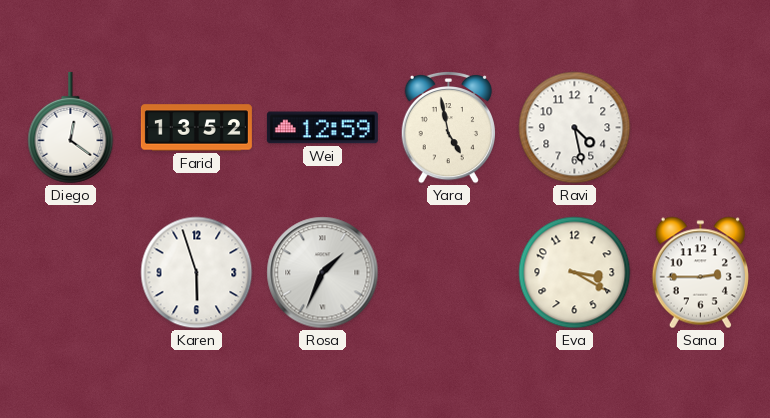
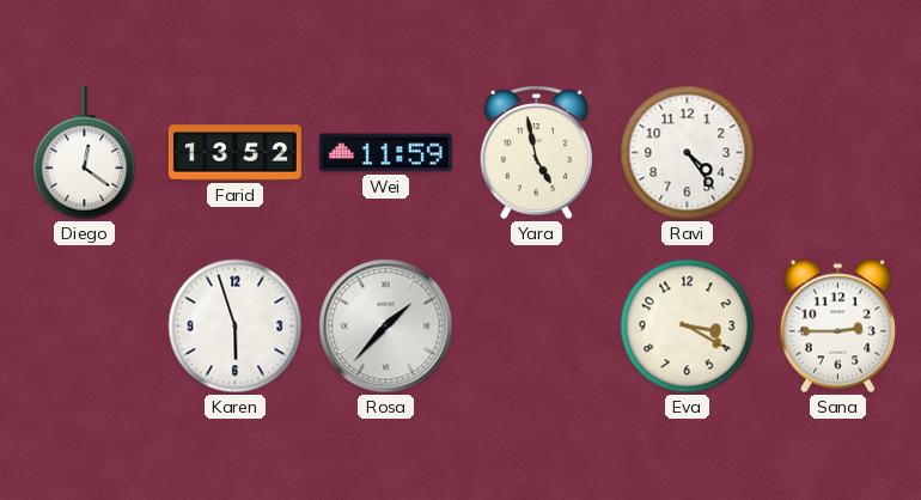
Wei: 12:59 -> 11:59
Ravi: 4:28 -> 4:24
Rosa: 1:34 -> 1:37
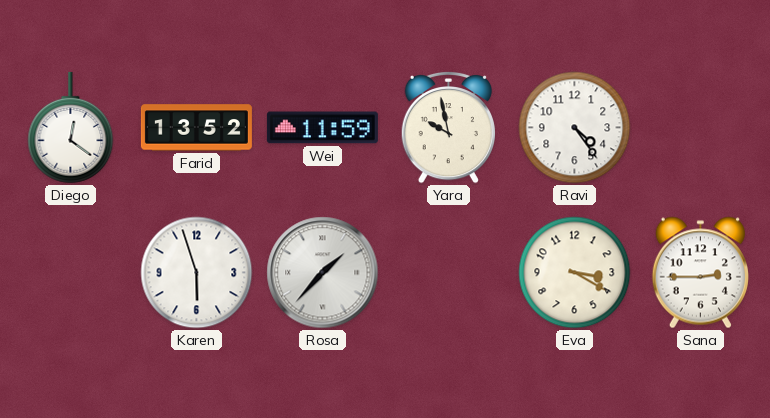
Yara: 4:58 -> 9:58
